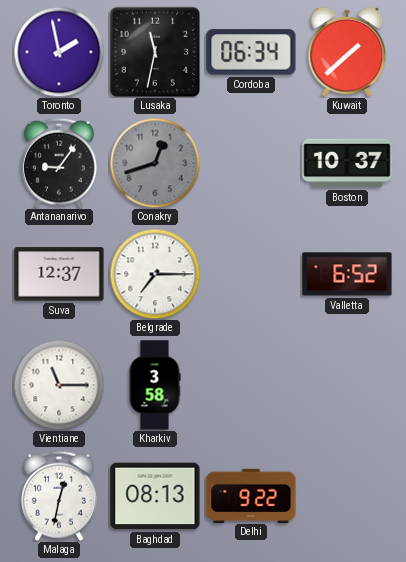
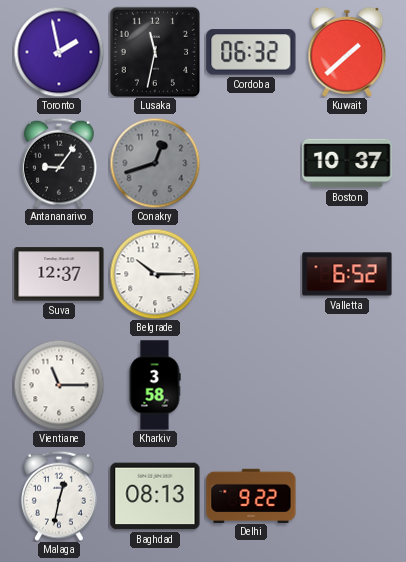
Cordoba: 06:34 -> 06:32
Belgrade: 7:15 -> 10:15
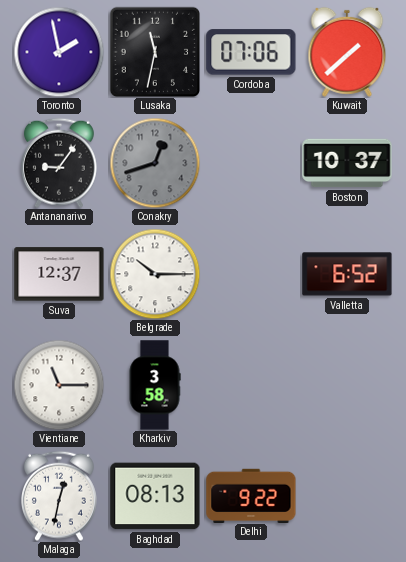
Cordoba: 06:32 -> 07:06
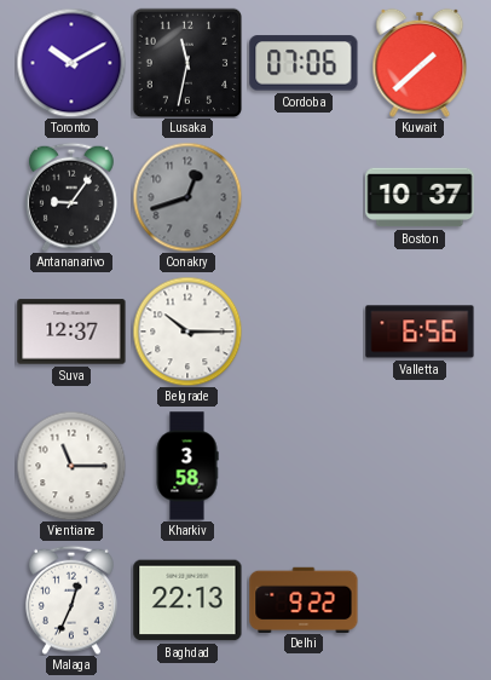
Toronto: 1:58 -> 10:10
Valletta: 6:52 -> 6:56
Malaga: 12:32 -> 12:34
Baghdad: 08:13 -> 22:13
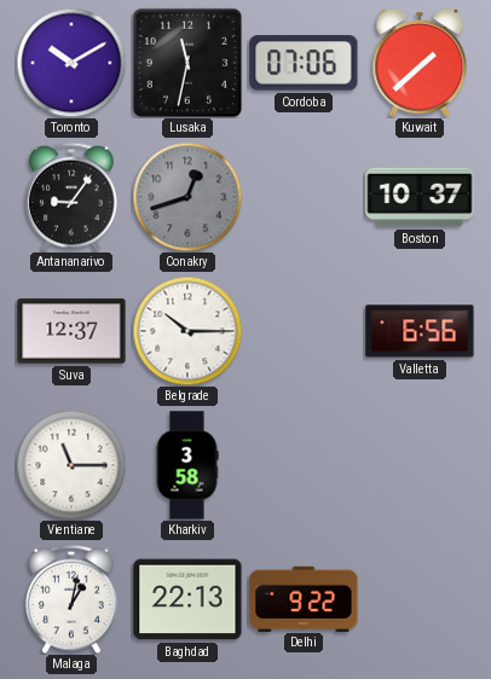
Malaga: 12:34 -> 1:02
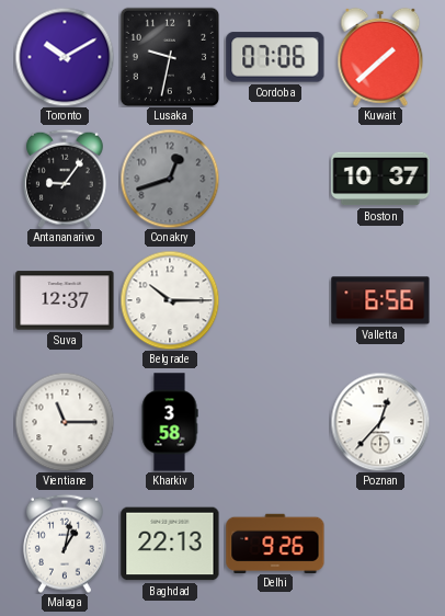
Lusaka: 11:32 -> 9:32
Poznan: none -> 12:37
Delhi: 9:22 -> 9:26
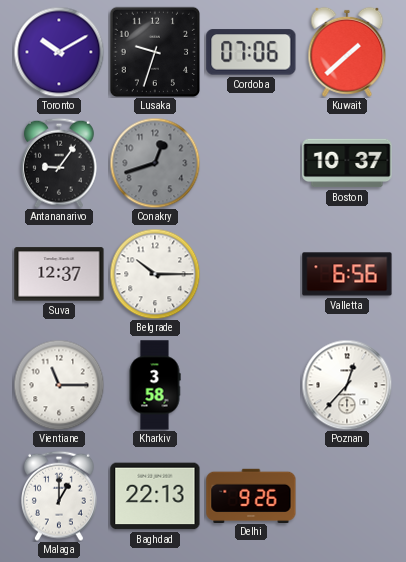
Lusaka: 9:32 -> 9:33
Malaga: 1:02 -> 1:00
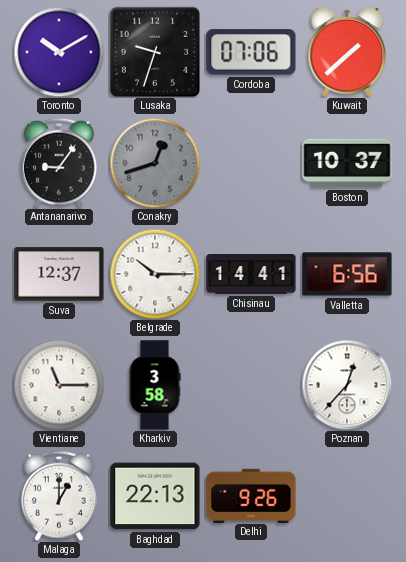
Chisinau: none -> 14:41
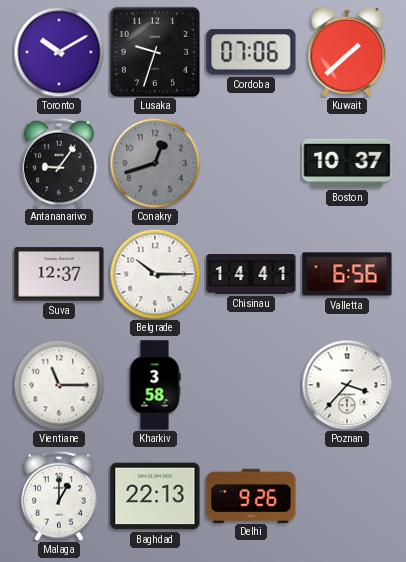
Poznan: 12:37 -> 3:37
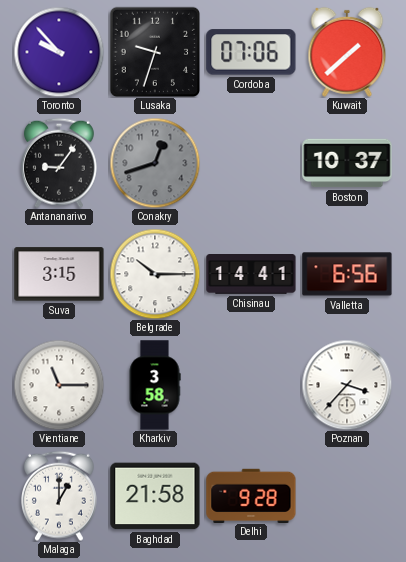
Toronto: 10:10 -> 9:53
Suva: 12:37 -> 3:15
Baghdad: 22:13 -> 21:58
Delhi: 9:26 -> 9:28
